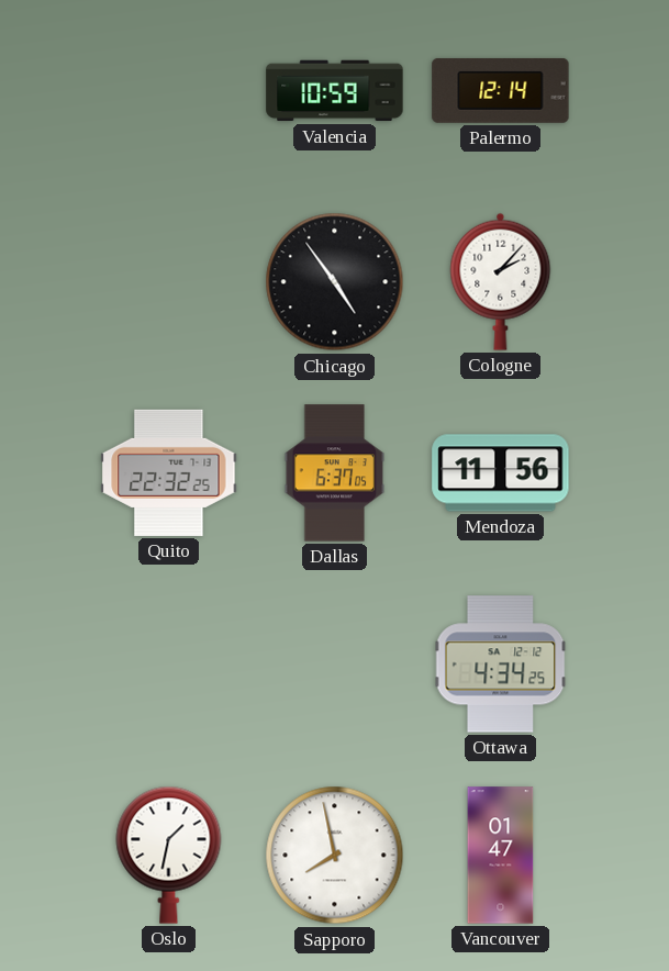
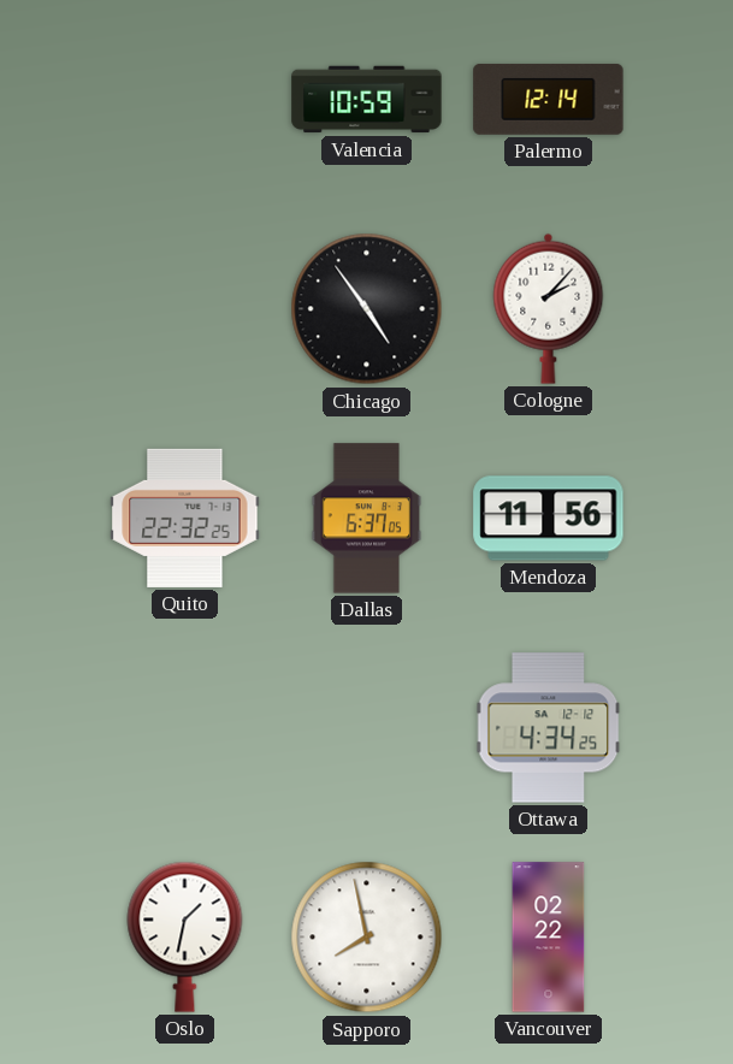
Vancouver: 01:47 -> 02:22
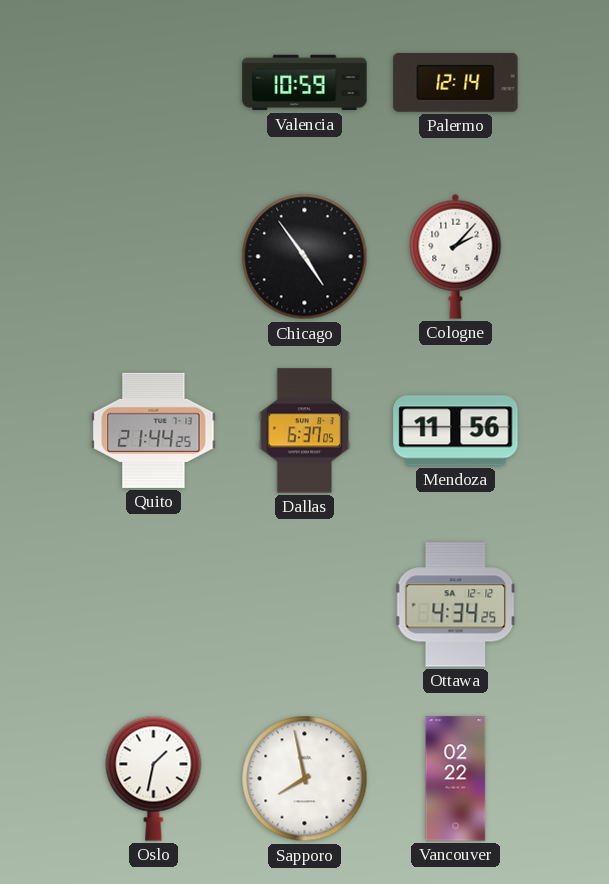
Quito: 22:32 -> 21:44
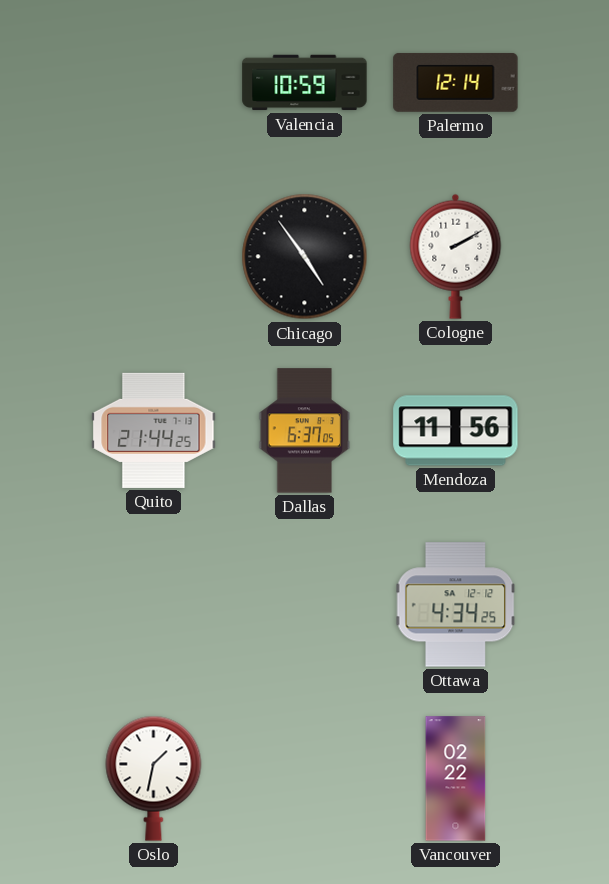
Cologne: 2:07 -> 2:10
Sapporo: 7:58 -> none
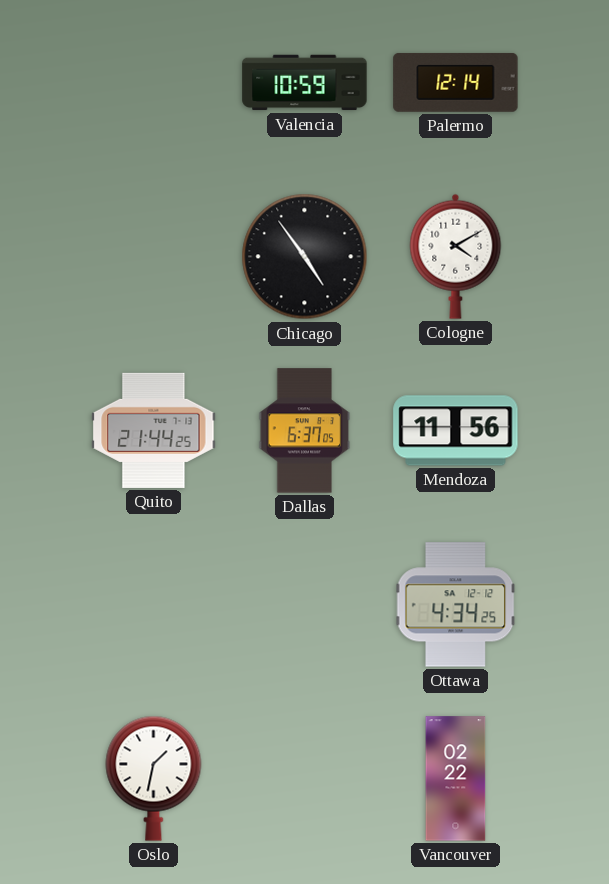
Cologne: 2:10 -> 4:10
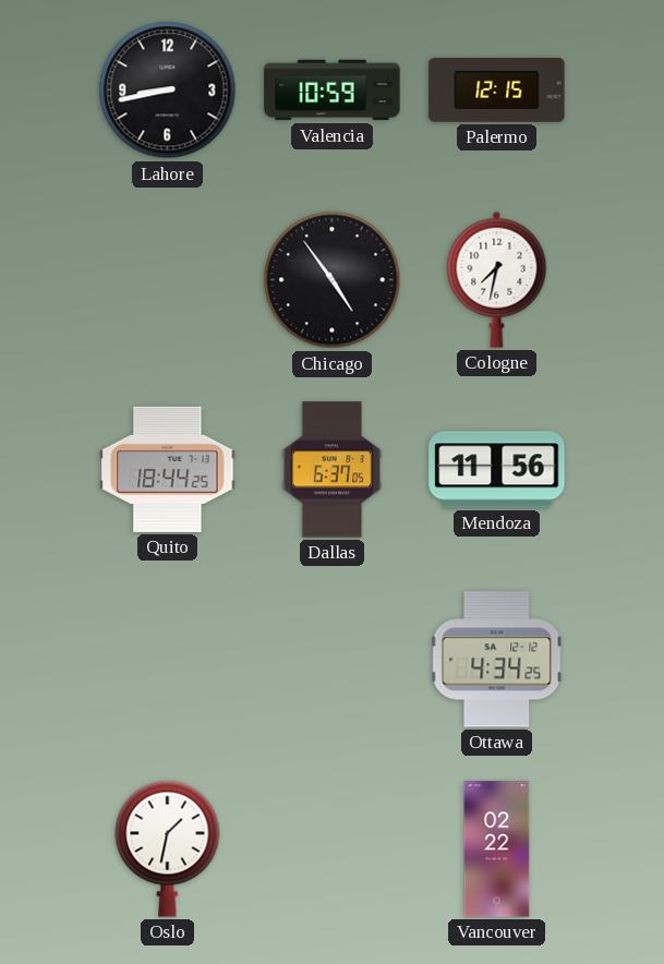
Lahore: none -> 8:43
Palermo: 12:14 -> 12:15
Cologne: 4:10 -> 7:32
Quito: 21:44 -> 18:44
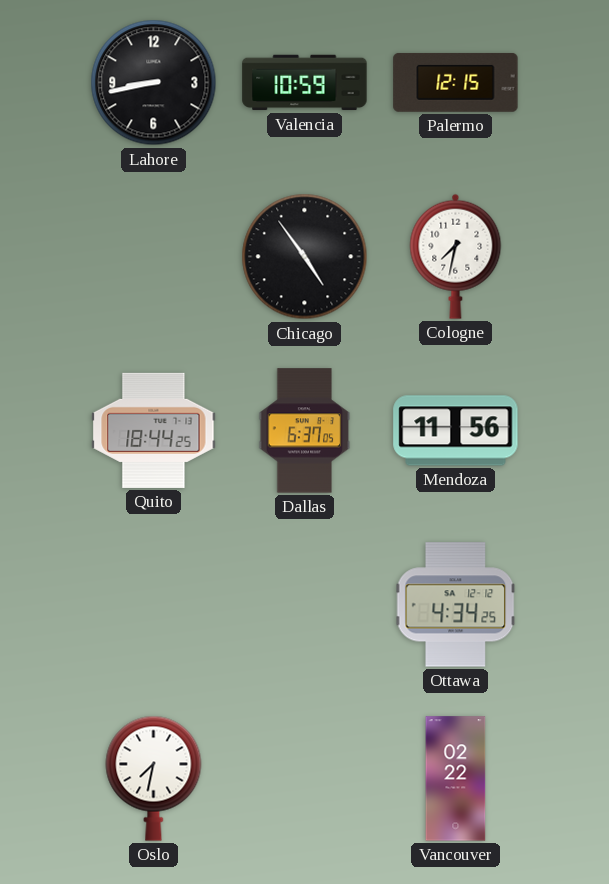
Oslo: 1:32 -> 7:32
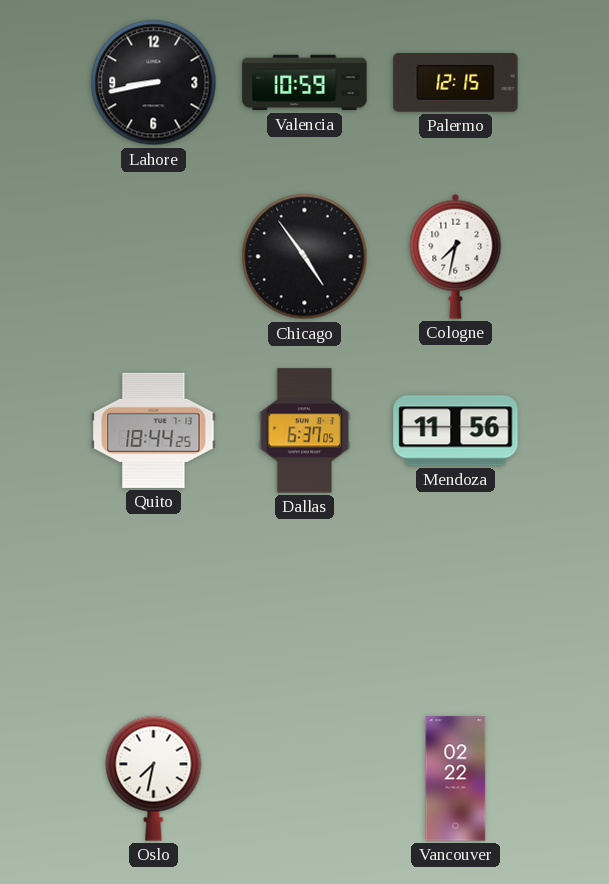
Ottawa: 4:34 -> none
